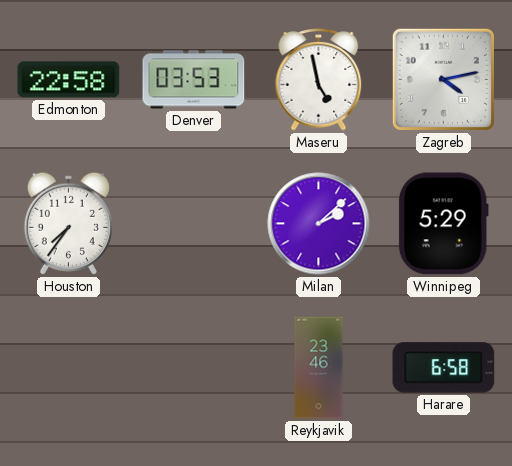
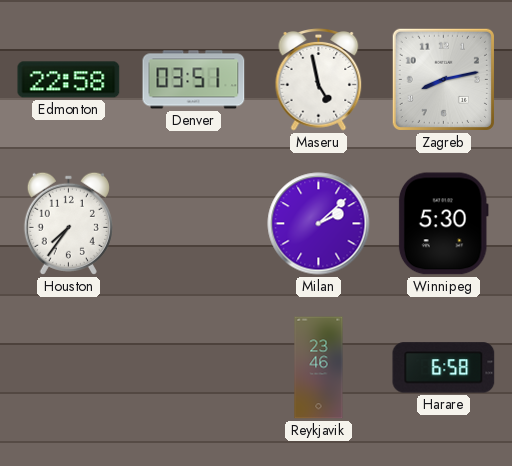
Denver: 03:53 -> 03:51
Zagreb: 4:13 -> 8:13
Winnipeg: 5:29 -> 5:30
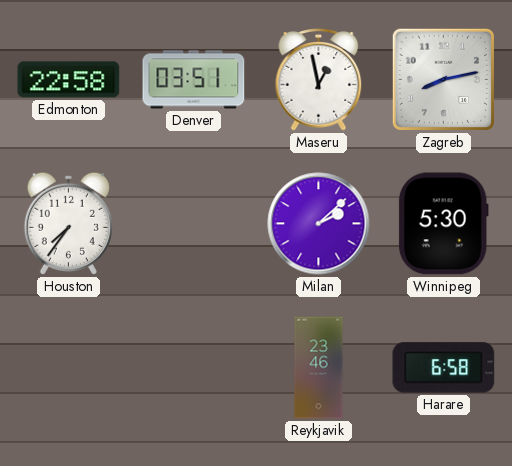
Maseru: 4:58 -> 12:58
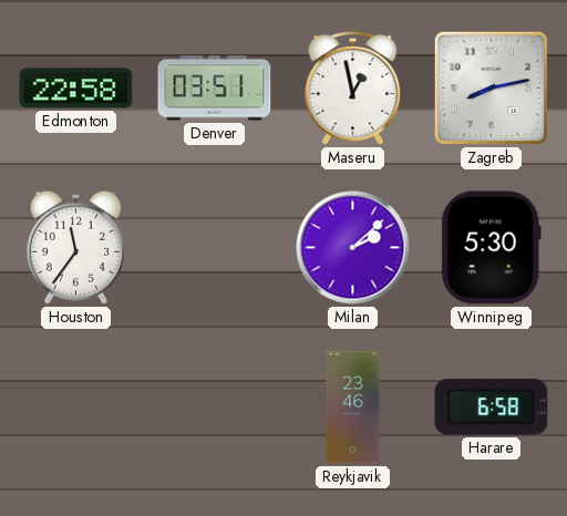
Houston: 7:36 -> 11:36
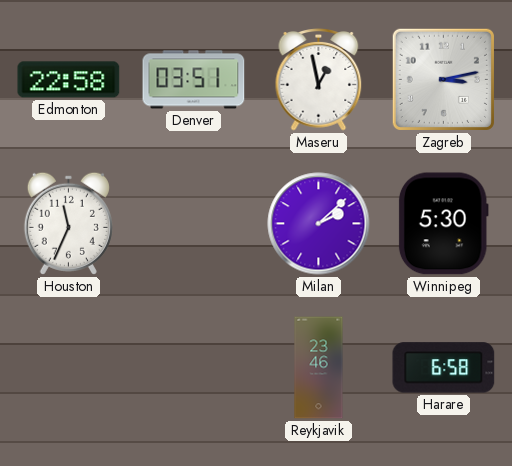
Zagreb: 8:13 -> 3:13
Houston: 11:36 -> 11:34
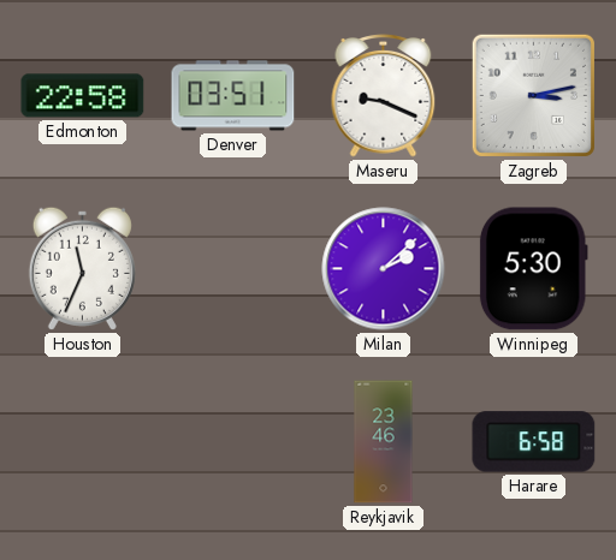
Maseru: 12:58 -> 9:19
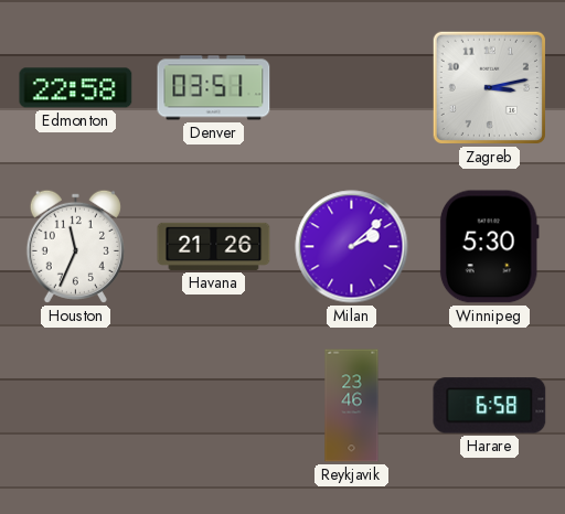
Maseru: 9:19 -> none
Havana: none -> 21:26
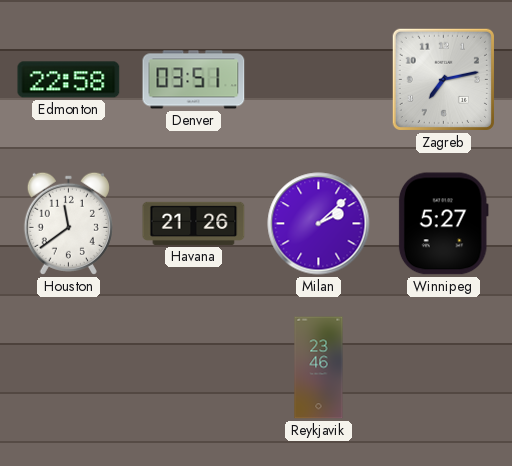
Zagreb: 3:13 -> 7:13
Houston: 11:34 -> 11:39
Winnipeg: 5:30 -> 5:27
Harare: 6:58 -> none
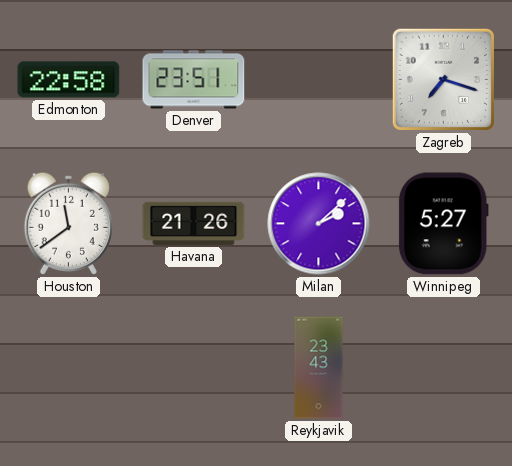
Denver: 03:51 -> 23:51
Zagreb: 7:13 -> 7:18
Reykjavik: 23:46 -> 23:43
